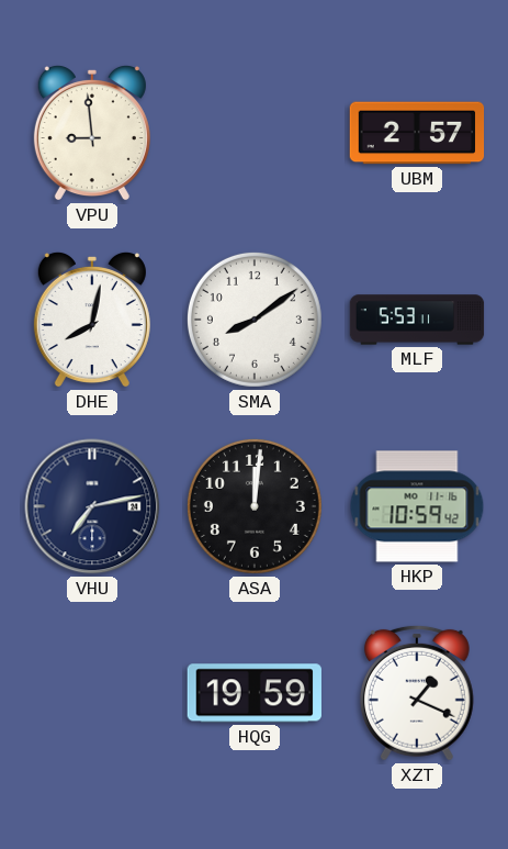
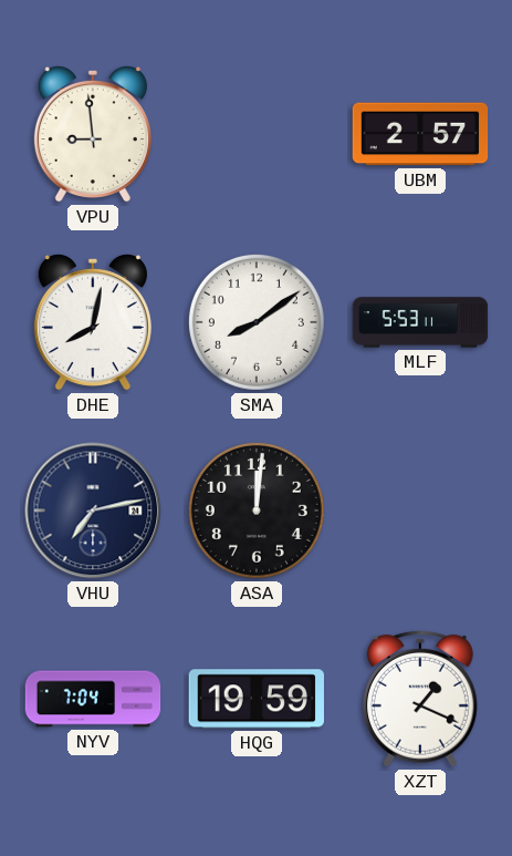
HKP: 10:59 -> none
NYV: none -> 7:04
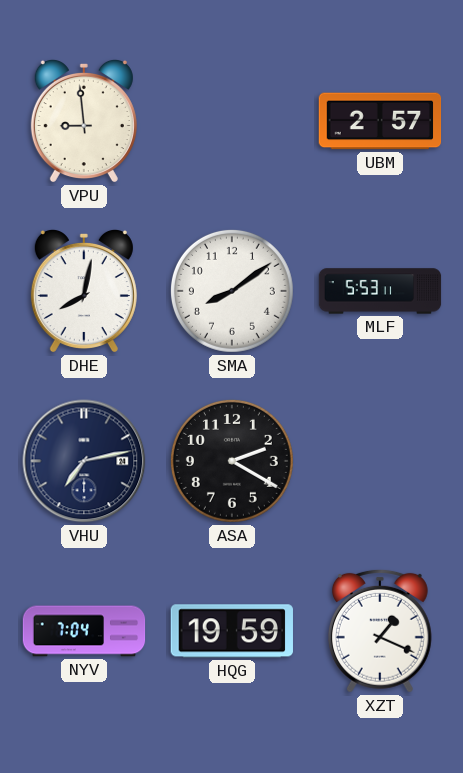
ASA: 12:01 -> 2:20
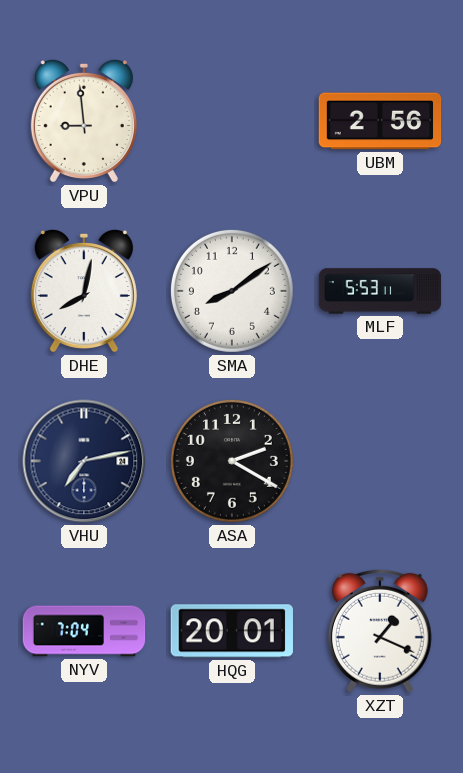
UBM: 2:57 -> 2:56
HQG: 19:59 -> 20:01
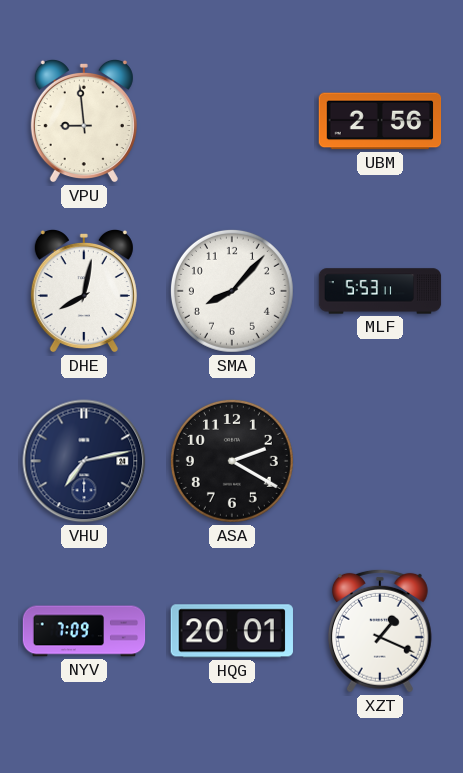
SMA: 8:09 -> 8:07
NYV: 7:04 -> 7:09
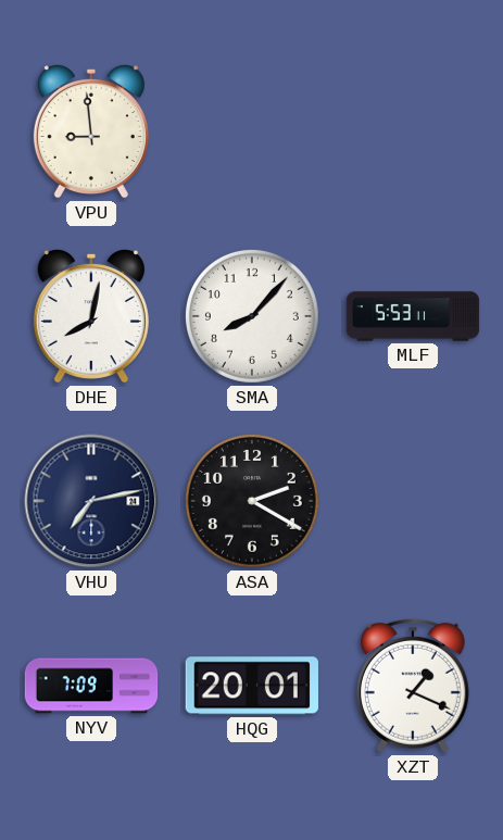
UBM: 2:56 -> none
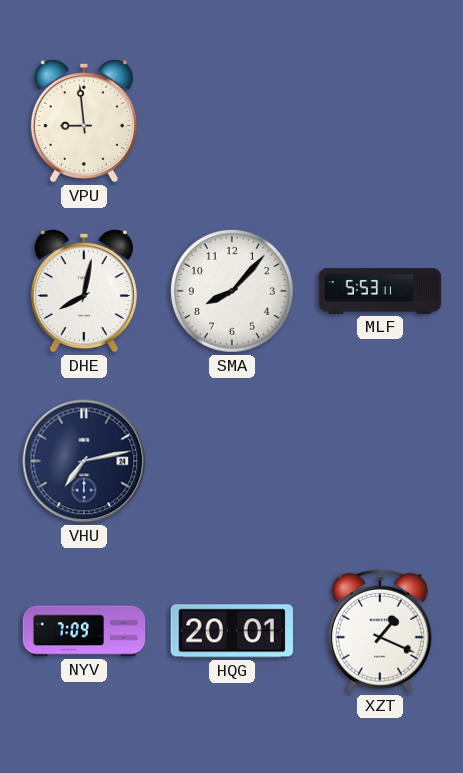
ASA: 2:20 -> none
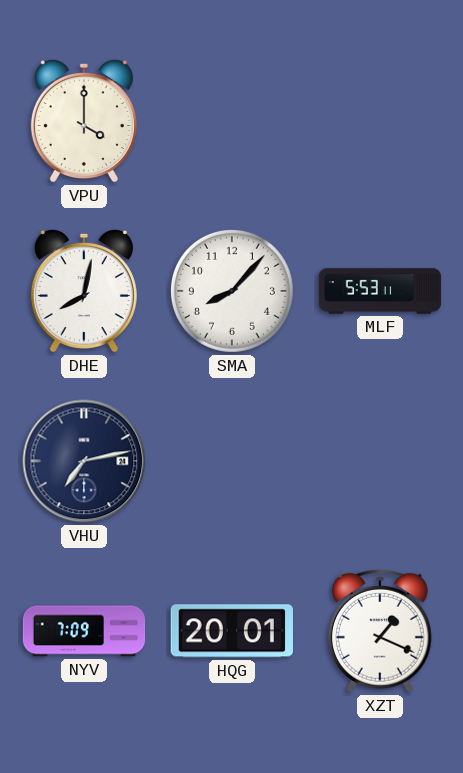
VPU: 8:59 -> 4:00
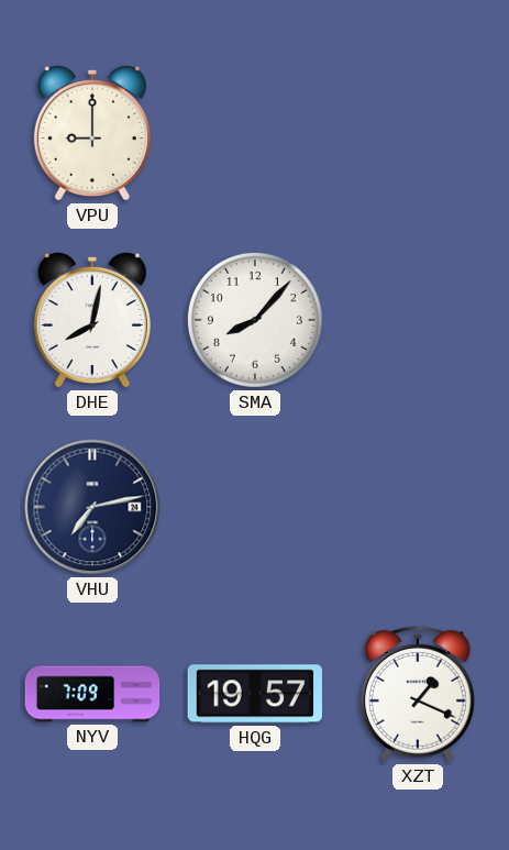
VPU: 4:00 -> 9:00
MLF: 5:53 -> none
HQG: 20:01 -> 19:57
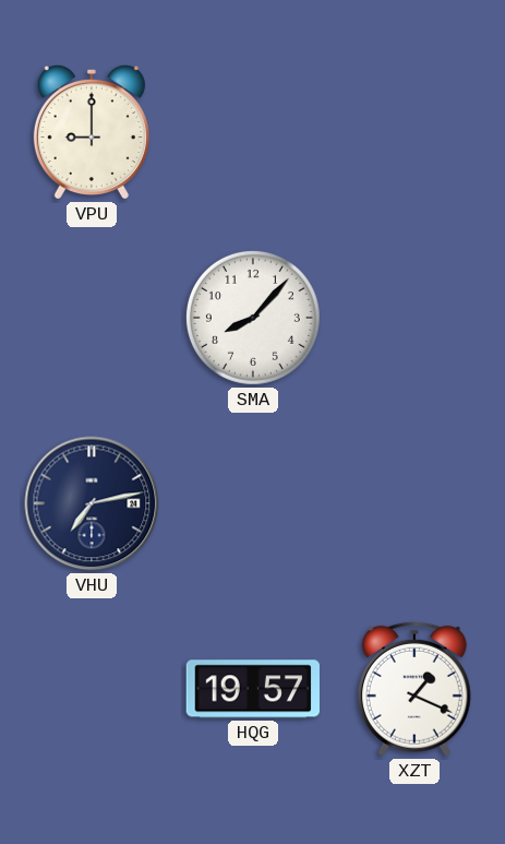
DHE: 8:02 -> none
NYV: 7:09 -> none
